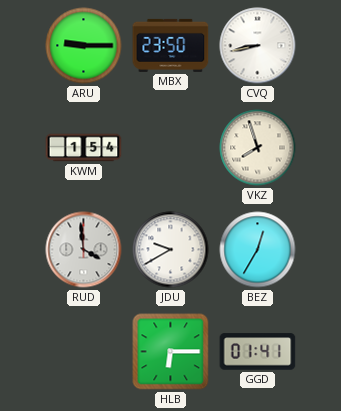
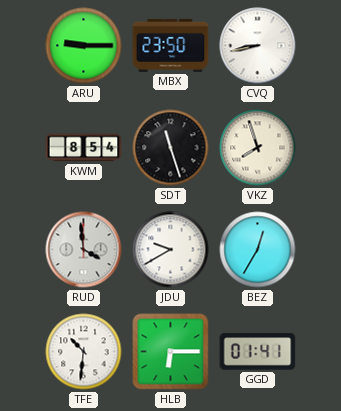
KWM: 1:54 -> 8:54
SDT: none -> 11:27
TFE: none -> 10:31
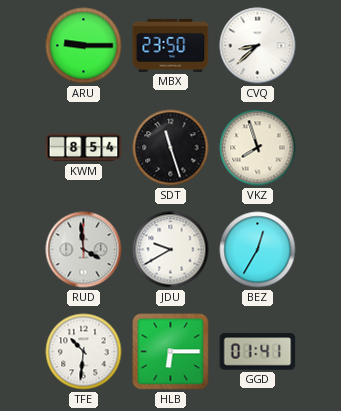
CVQ: 8:43 -> 8:38
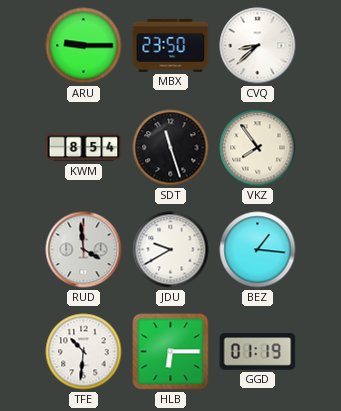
VKZ: 7:57 -> 7:54
BEZ: 12:35 -> 1:16
GGD: 01:41 -> 01:19
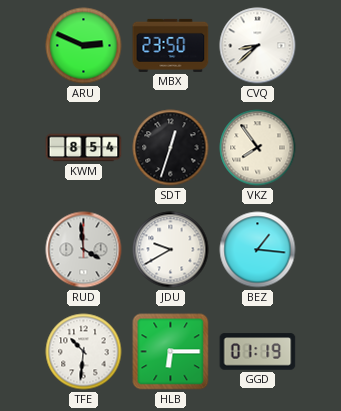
ARU: 9:15 -> 2:49
SDT: 11:27 -> 12:33
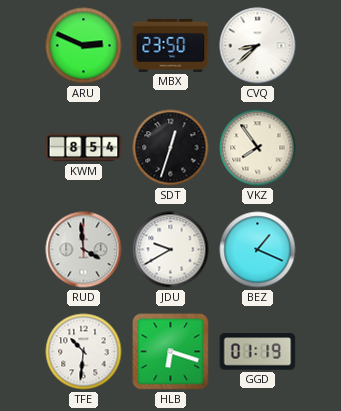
BEZ: 1:16 -> 1:19
HLB: 6:15 -> 6:18
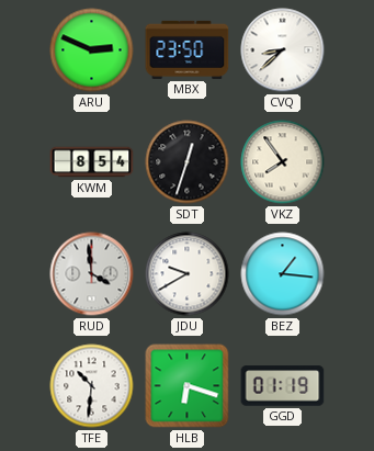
BEZ: 1:19 -> 1:16
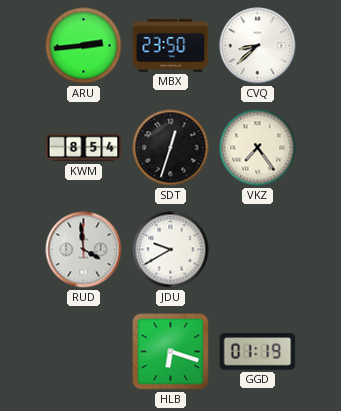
ARU: 2:49 -> 2:44
VKZ: 7:54 -> 7:24
BEZ: 1:16 -> none
TFE: 10:31 -> none
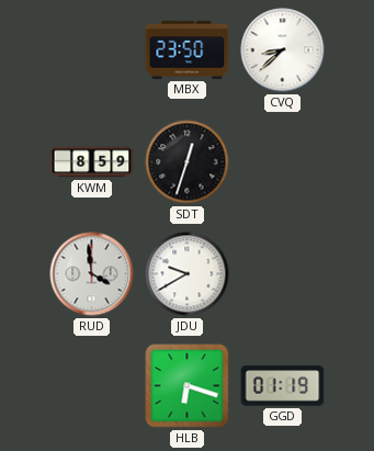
ARU: 2:44 -> none
KWM: 8:54 -> 8:59
VKZ: 7:24 -> none
